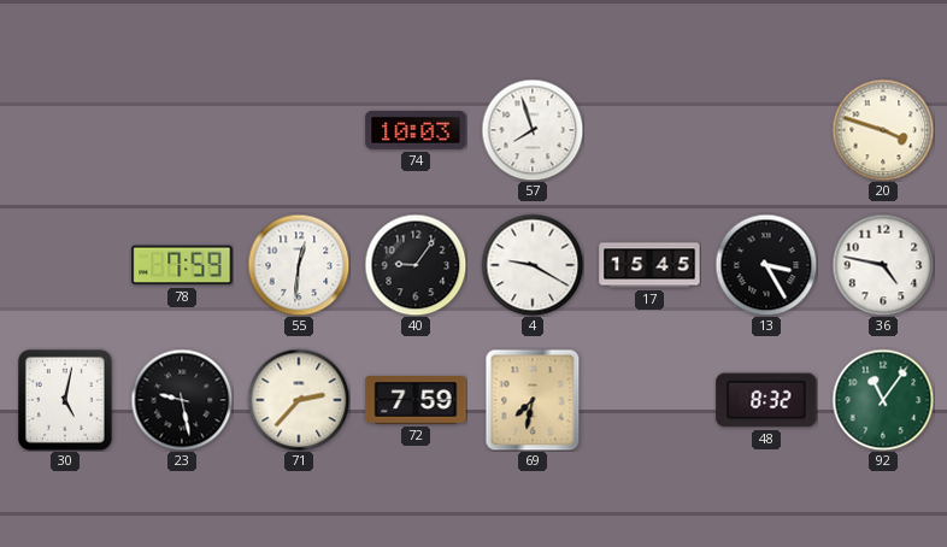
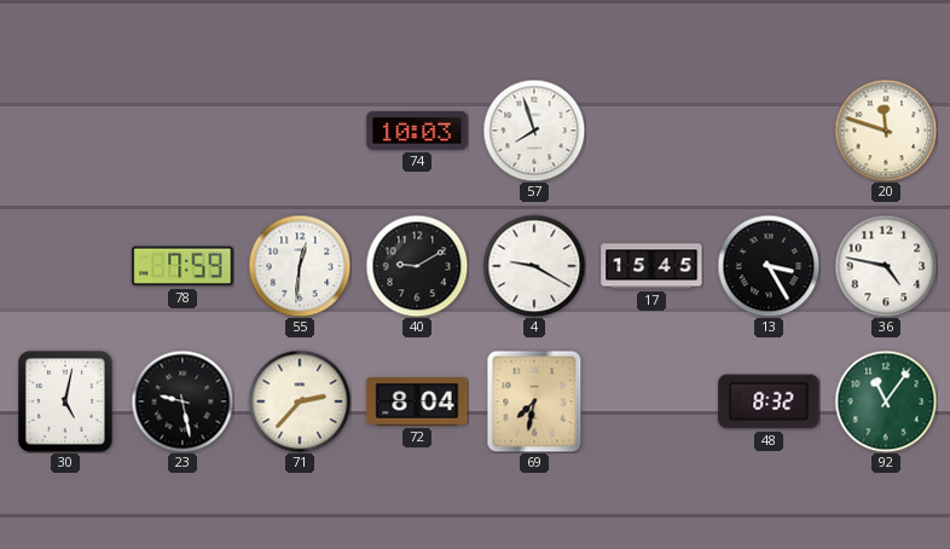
20: 3:48 -> 11:48
40: 9:06 -> 9:10
72: 7:59 -> 8:04
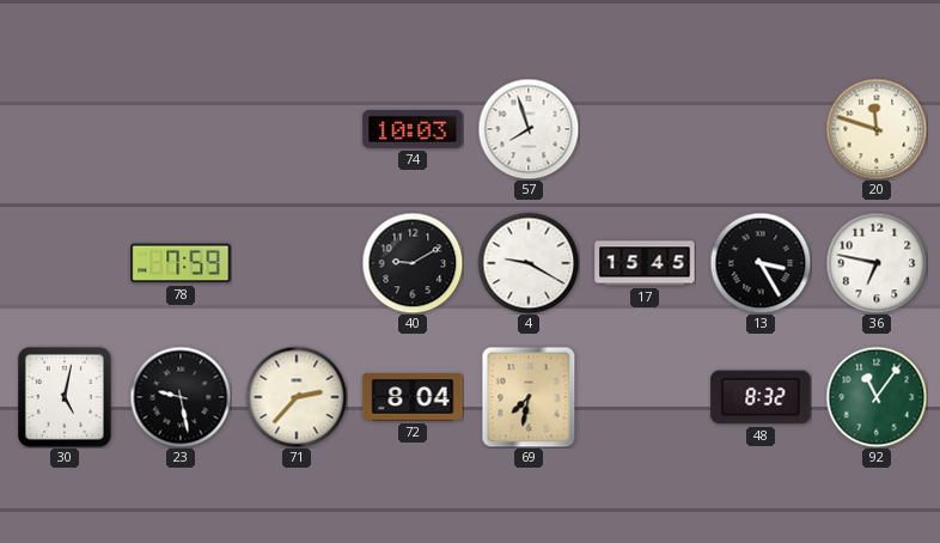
55: 12:31 -> none
36: 4:47 -> 6:47
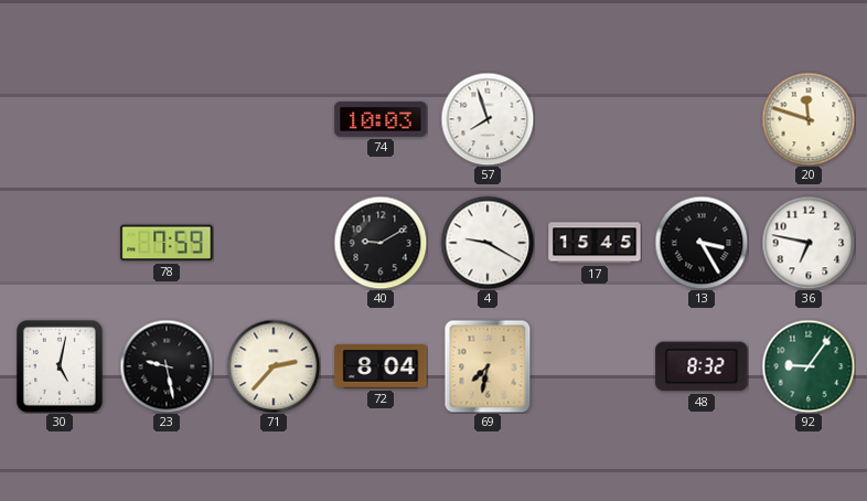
92: 11:06 -> 9:06
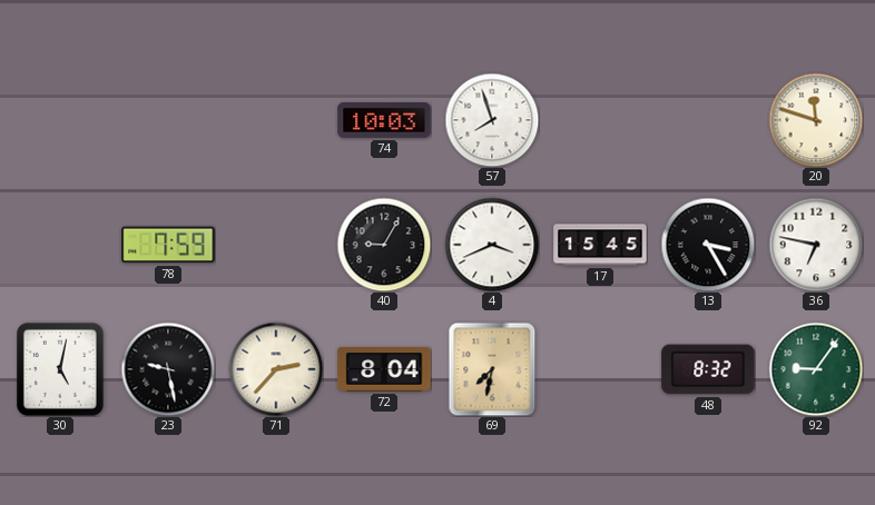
40: 9:10 -> 9:05
4: 9:20 -> 3:41
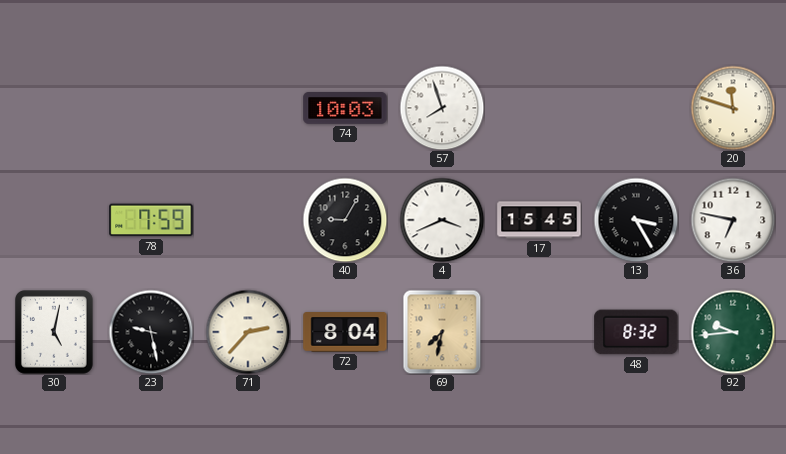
92: 9:06 -> 9:44
